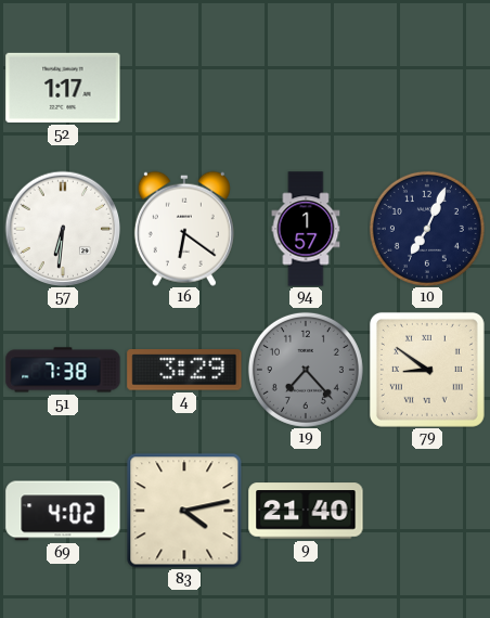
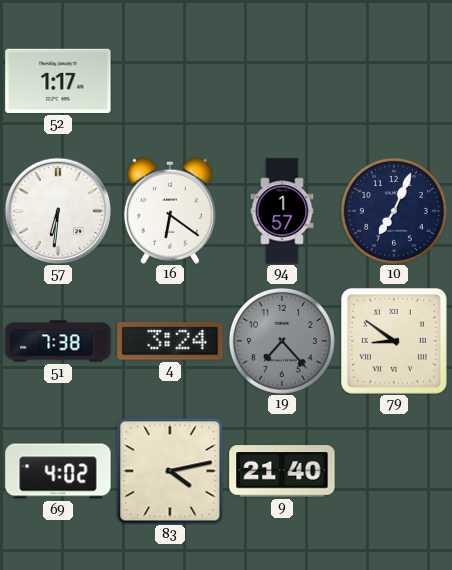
4: 3:29 -> 3:24
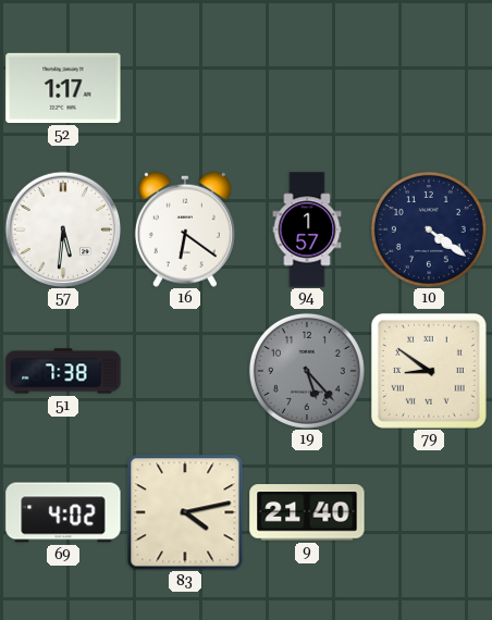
57: 6:31 -> 5:31
10: 7:04 -> 4:21
4: 3:24 -> none
19: 7:23 -> 5:23
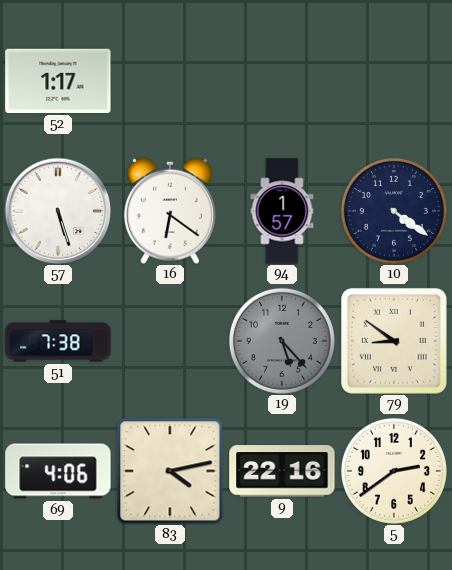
57: 5:31 -> 5:27
69: 4:02 -> 4:06
9: 21:40 -> 22:16
5: none -> 2:39
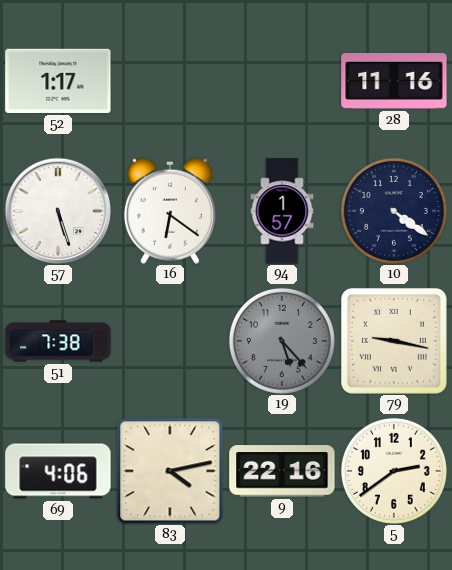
28: none -> 11:16
79: 8:51 -> 9:17
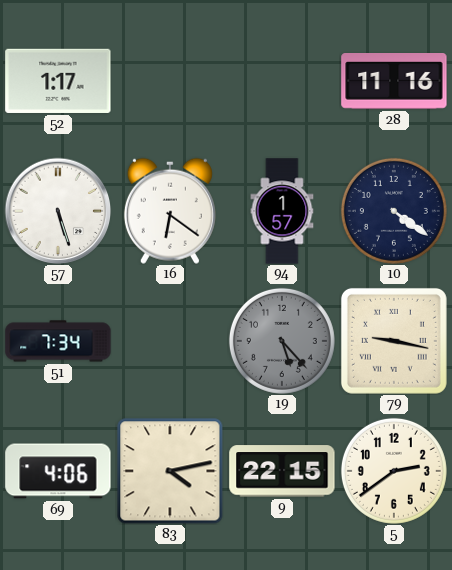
51: 7:38 -> 7:34
9: 22:16 -> 22:15
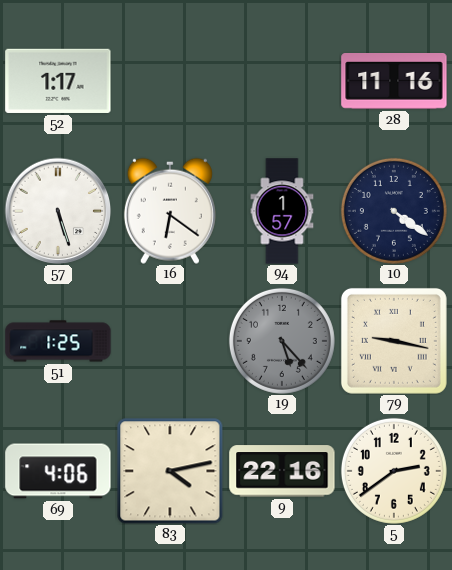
51: 7:34 -> 1:25
9: 22:15 -> 22:16
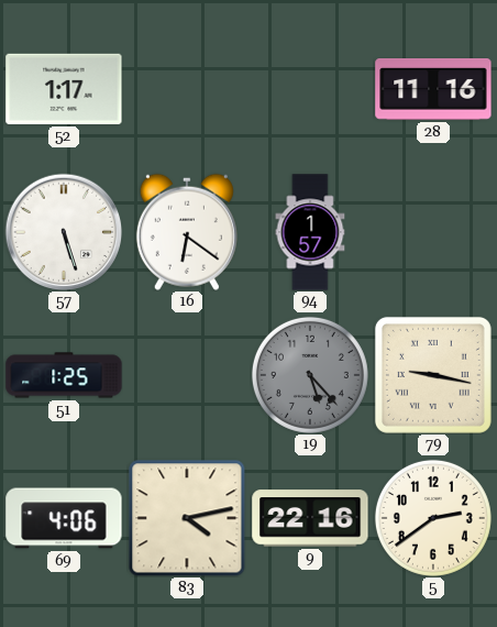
10: 4:21 -> none
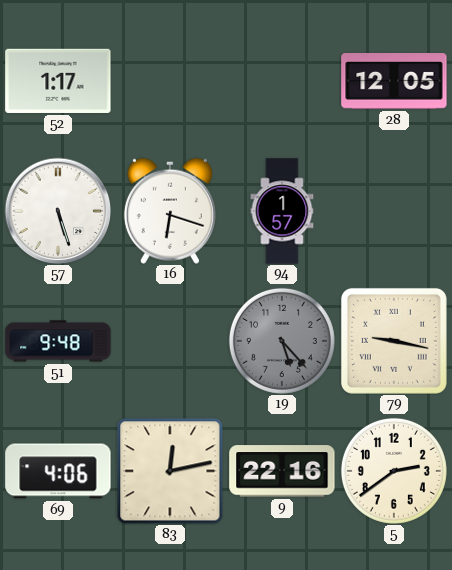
28: 11:16 -> 12:05
16: 6:21 -> 6:18
51: 1:25 -> 9:48
83: 4:13 -> 12:13
